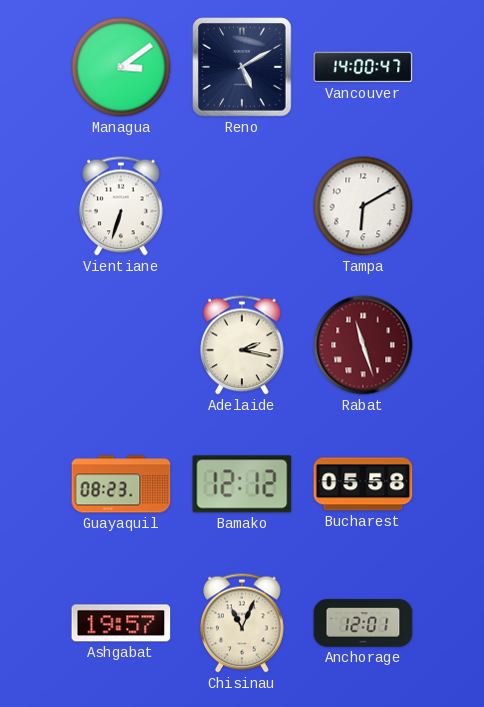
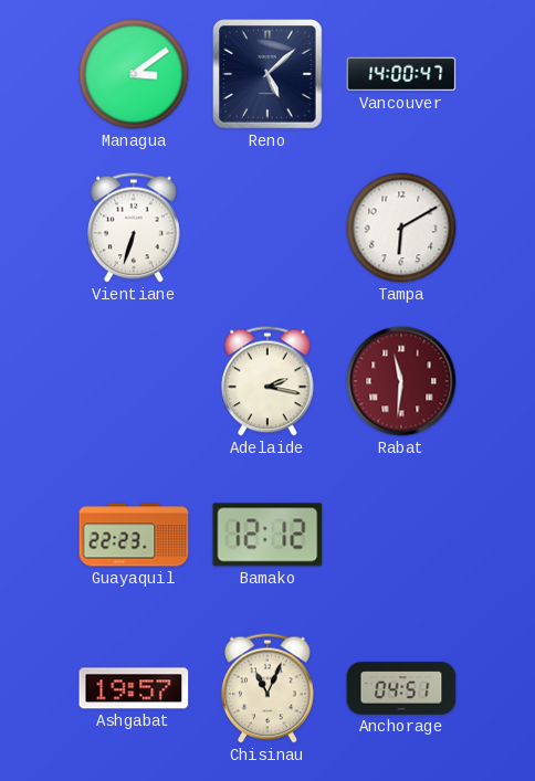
Reno: 5:10 -> 5:08
Rabat: 11:27 -> 11:31
Guayaquil: 08:23 -> 22:23
Bucharest: 05:58 -> none
Anchorage: 12:01 -> 04:51
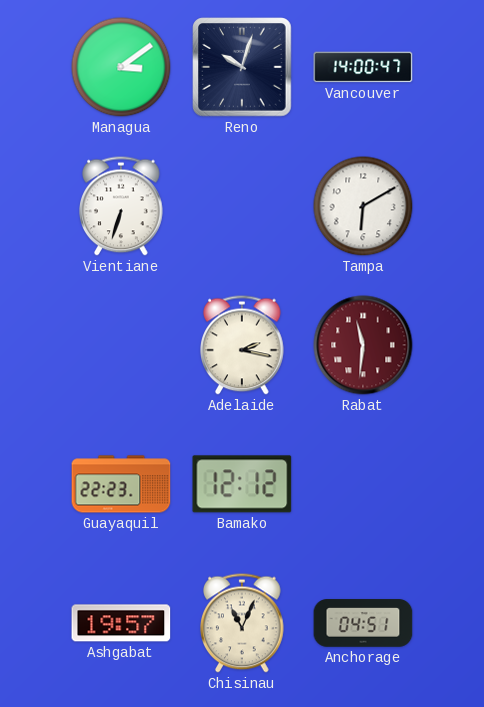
Reno: 5:08 -> 10:03
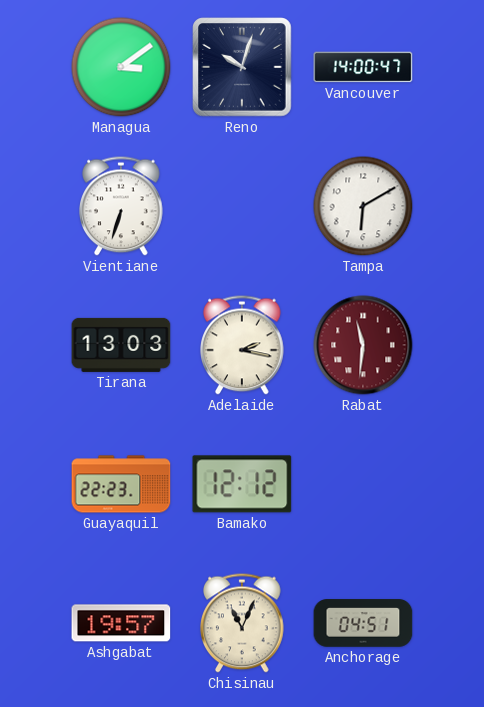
Tirana: none -> 13:03
